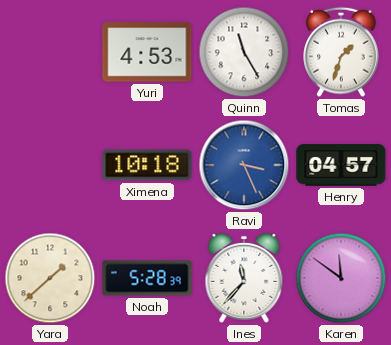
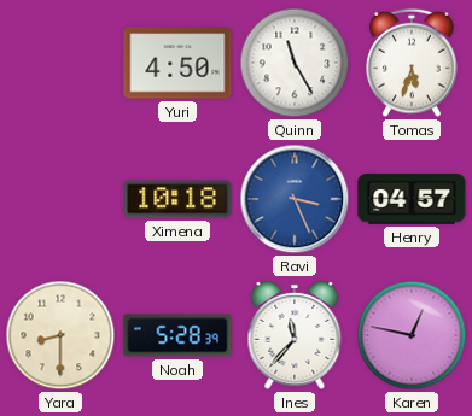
Yuri: 4:53 -> 4:50
Tomas: 1:33 -> 5:33
Yara: 1:38 -> 8:30
Karen: 11:51 -> 12:47
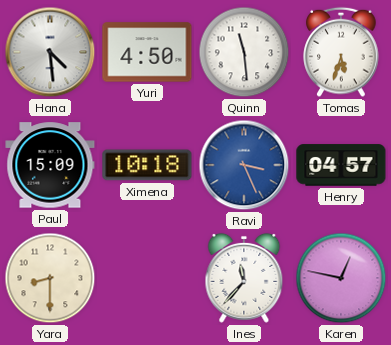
Hana: none -> 4:29
Quinn: 11:25 -> 11:29
Paul: none -> 15:09
Noah: 5:28 -> none
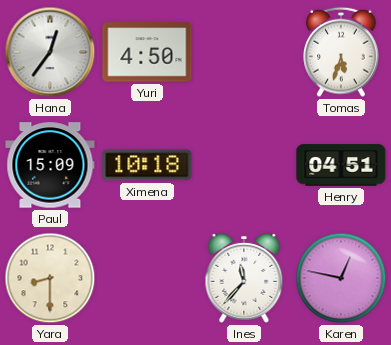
Hana: 4:29 -> 12:36
Quinn: 11:29 -> none
Ravi: 3:26 -> none
Henry: 04:57 -> 04:51
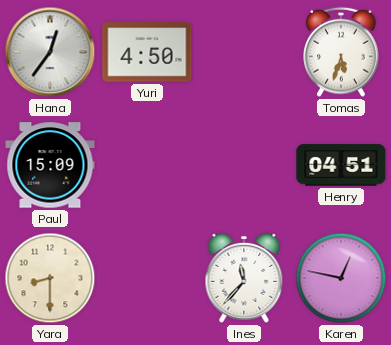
Ximena: 10:18 -> none
